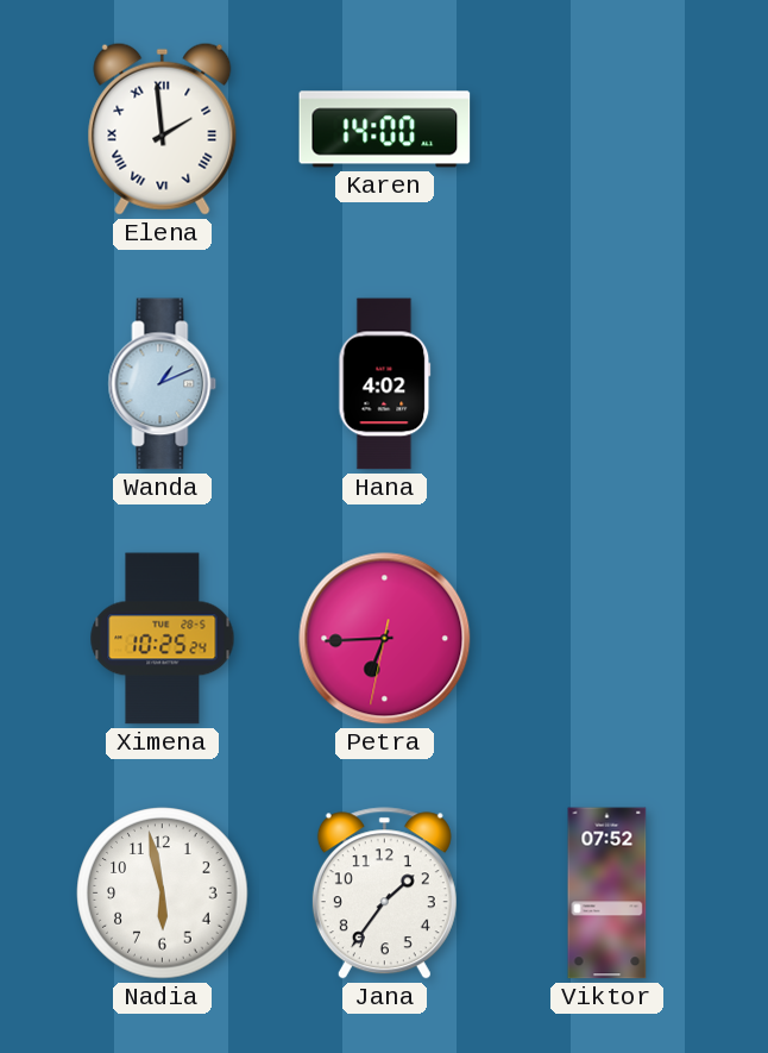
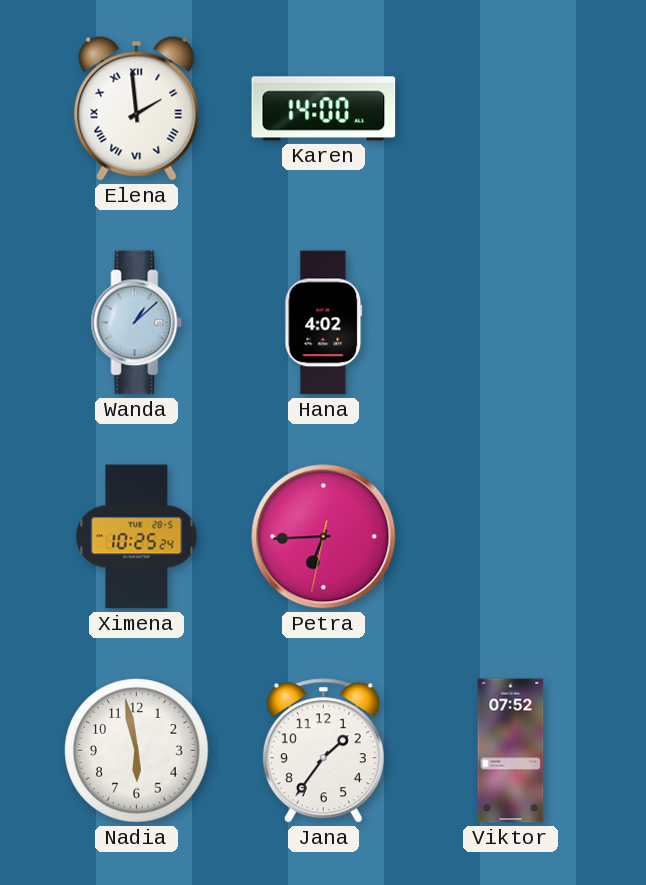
Wanda: 1:11 -> 1:08
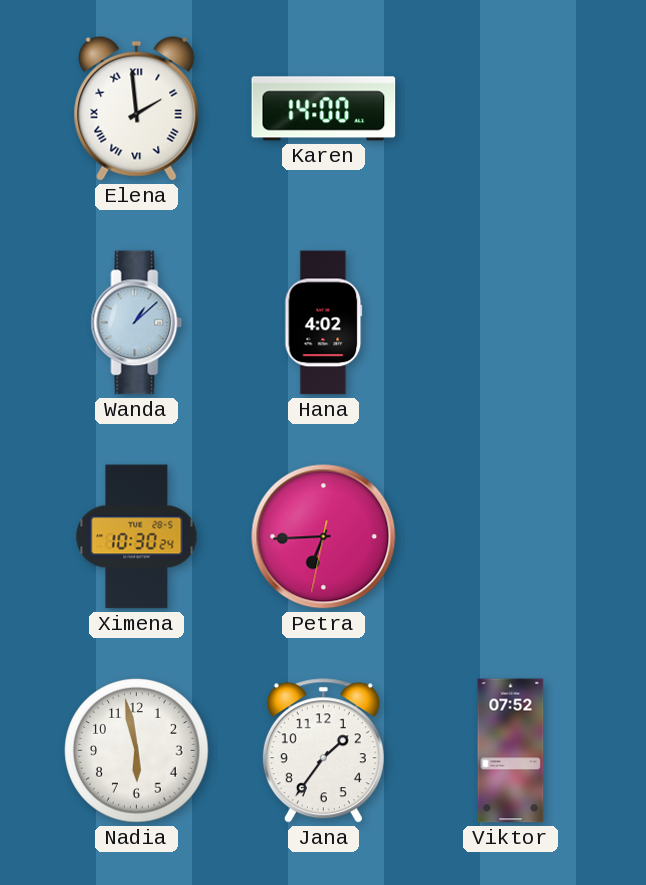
Ximena: 10:25 -> 10:30
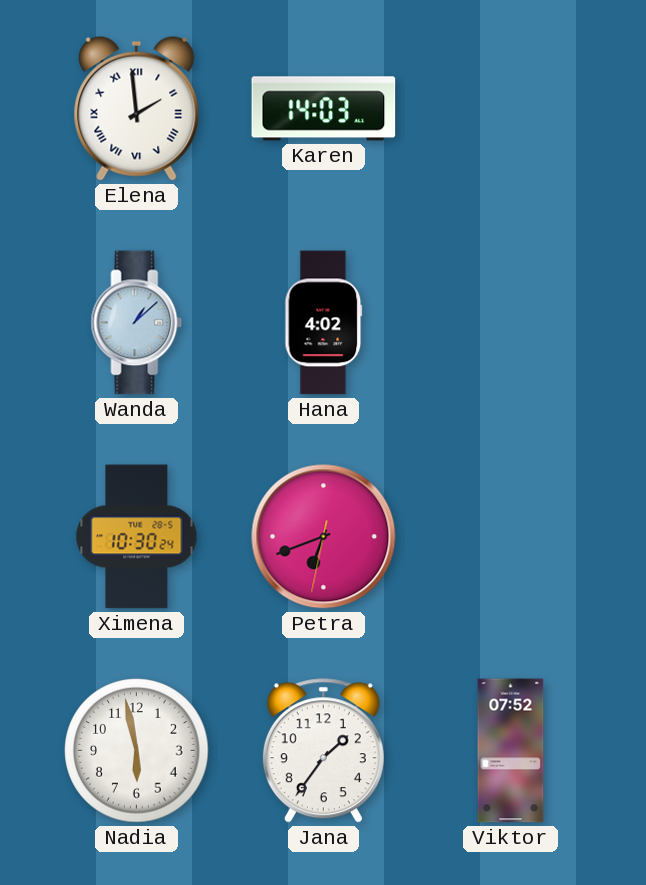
Karen: 14:00 -> 14:03
Petra: 6:44 -> 6:41
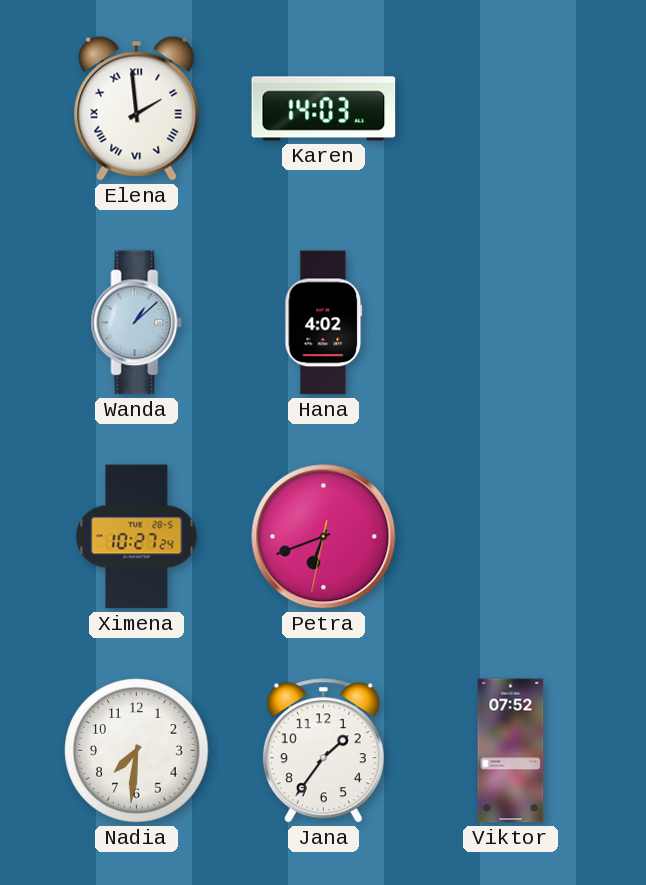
Ximena: 10:30 -> 10:27
Nadia: 5:58 -> 7:31
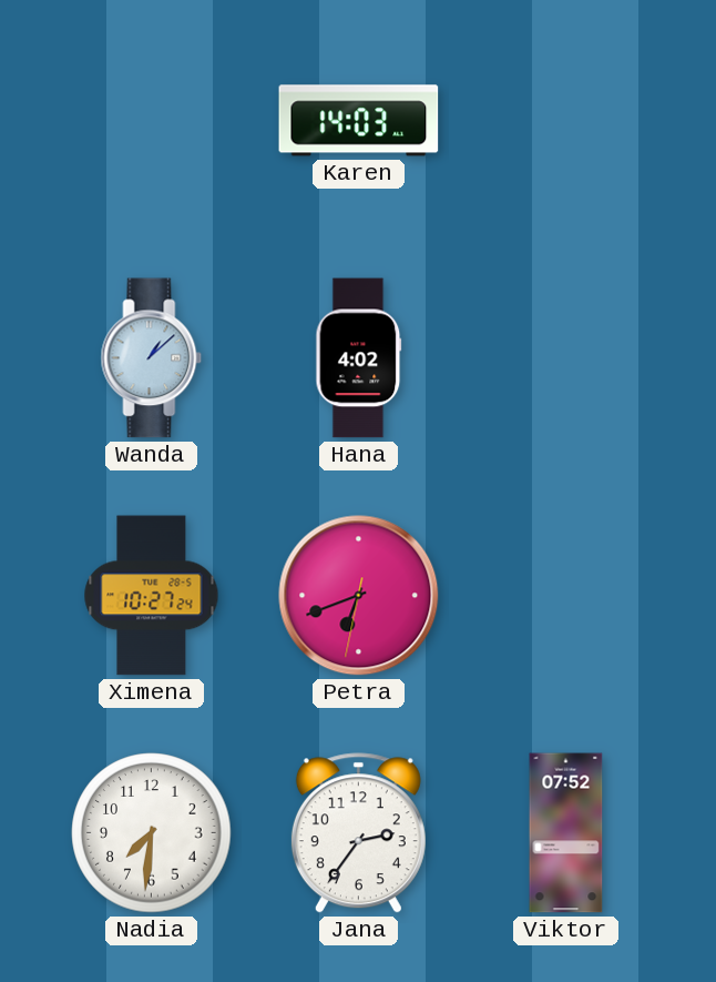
Elena: 1:59 -> none
Jana: 1:36 -> 2:36
